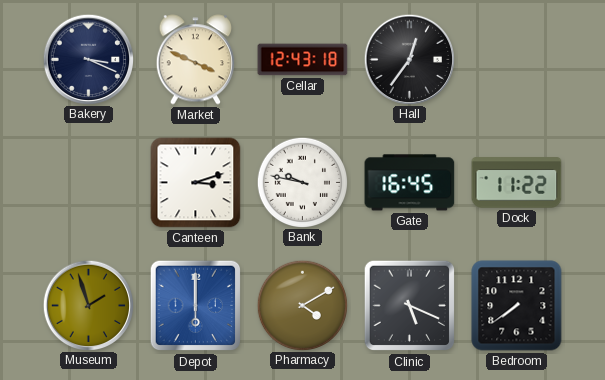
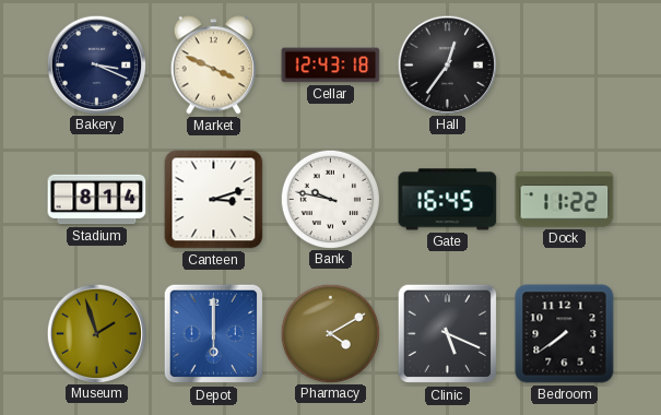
Stadium: none -> 8:14
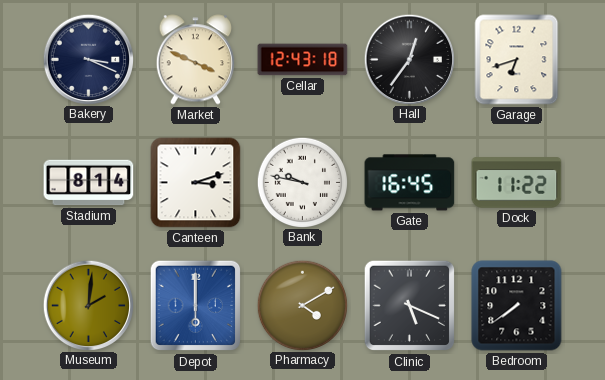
Garage: none -> 6:42
Museum: 1:57 -> 2:01
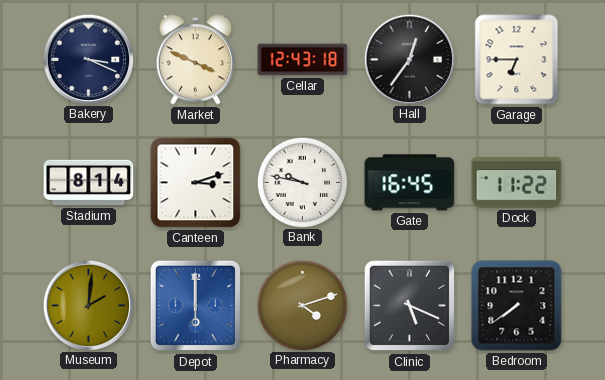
Garage: 6:42 -> 6:45
Pharmacy: 4:10 -> 4:12
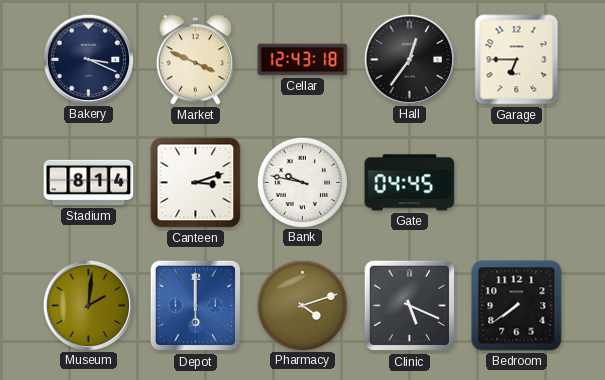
Gate: 16:45 -> 04:45
Dock: 11:22 -> none
